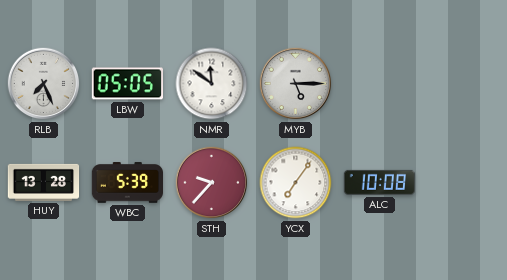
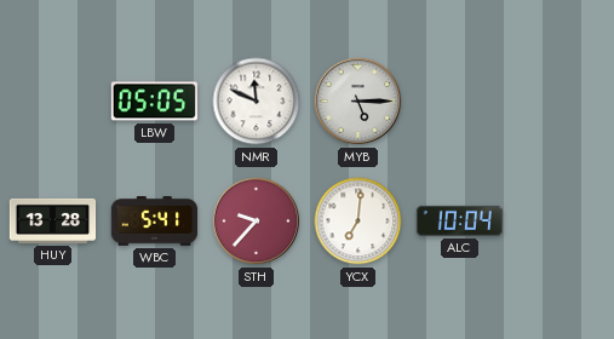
RLB: 7:26 -> none
NMR: 11:51 -> 11:49
WBC: 5:39 -> 5:41
YCX: 7:06 -> 7:01
ALC: 10:08 -> 10:04
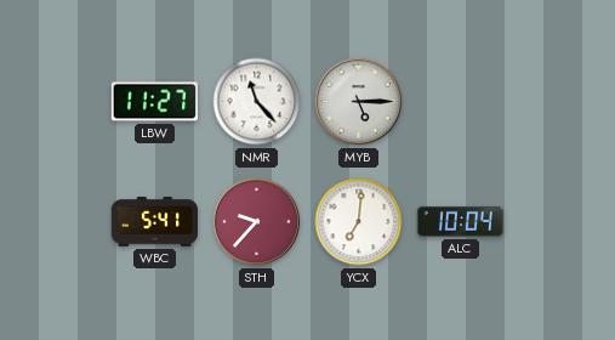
LBW: 05:05 -> 11:27
NMR: 11:49 -> 11:23
HUY: 13:28 -> none
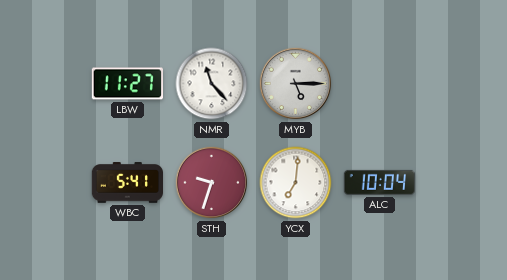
STH: 9:37 -> 9:33
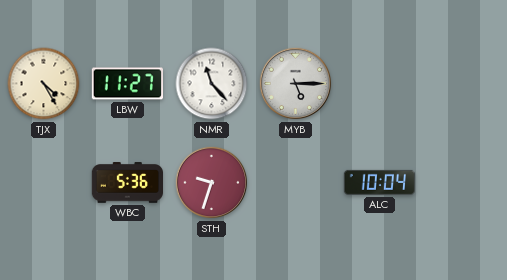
TJX: none -> 4:25
WBC: 5:41 -> 5:36
YCX: 7:01 -> none
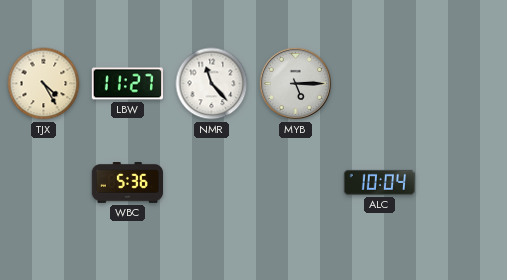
STH: 9:33 -> none
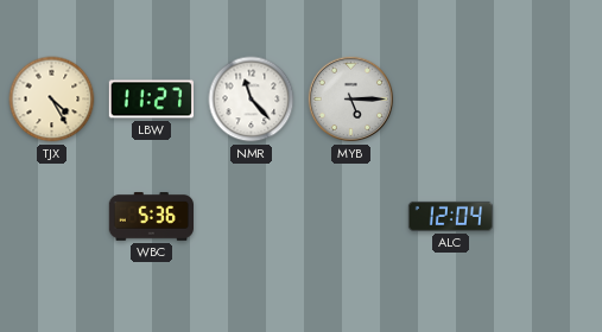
ALC: 10:04 -> 12:04
